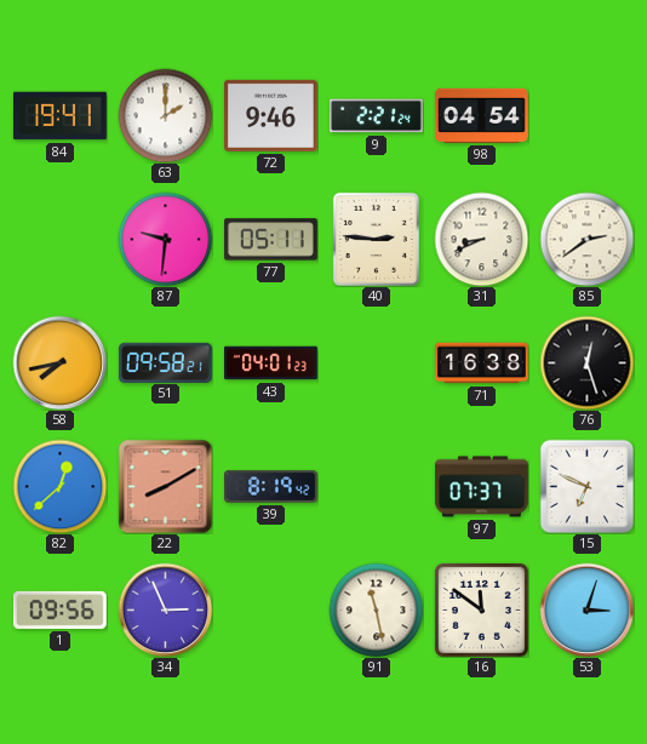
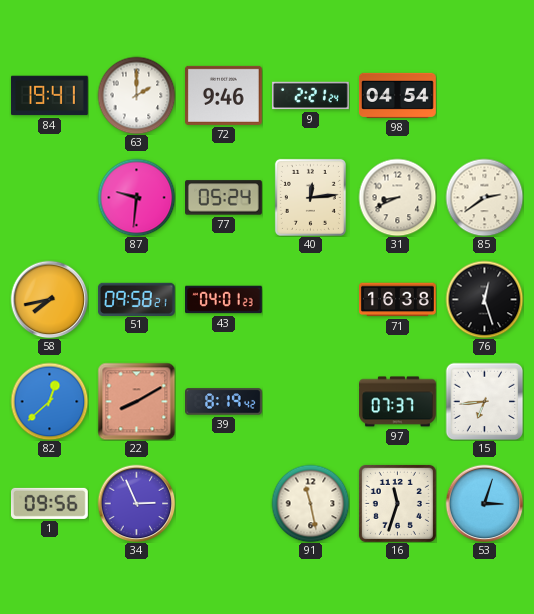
77: 05:11 -> 05:24
40: 2:46 -> 12:14
15: 6:49 -> 6:44
16: 11:51 -> 11:33
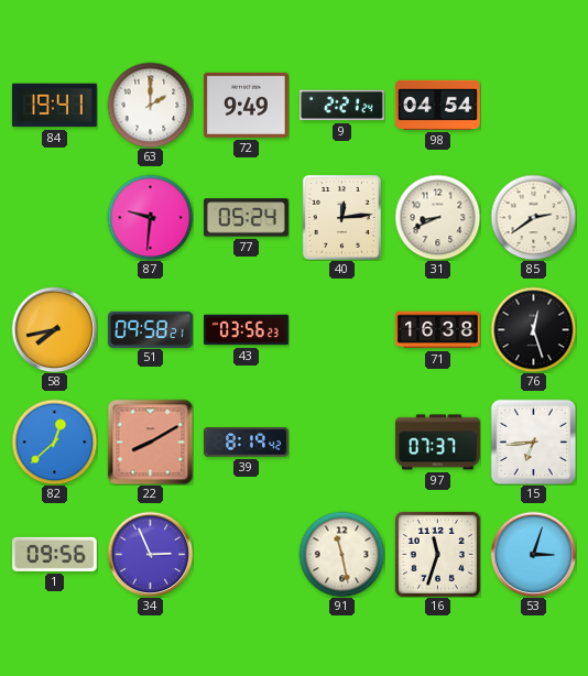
72: 9:46 -> 9:49
43: 04:01 -> 03:56
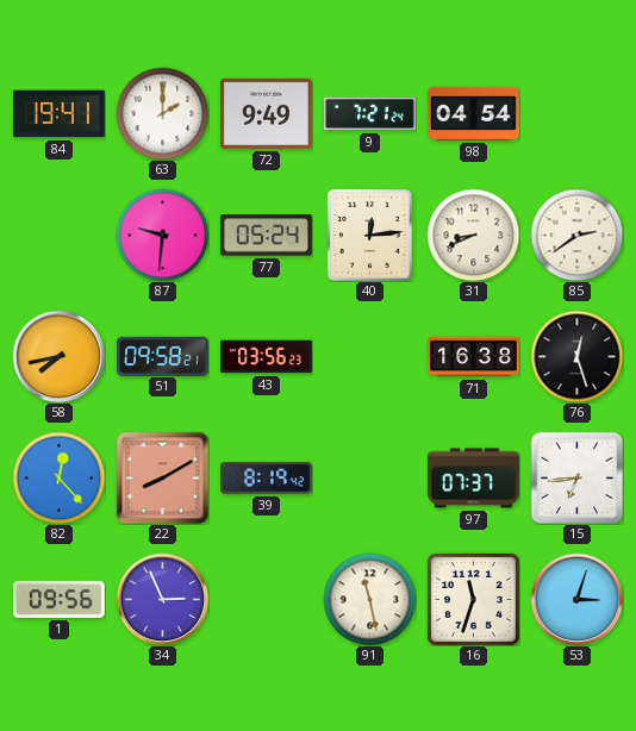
9: 2:21 -> 7:21
82: 12:38 -> 12:23
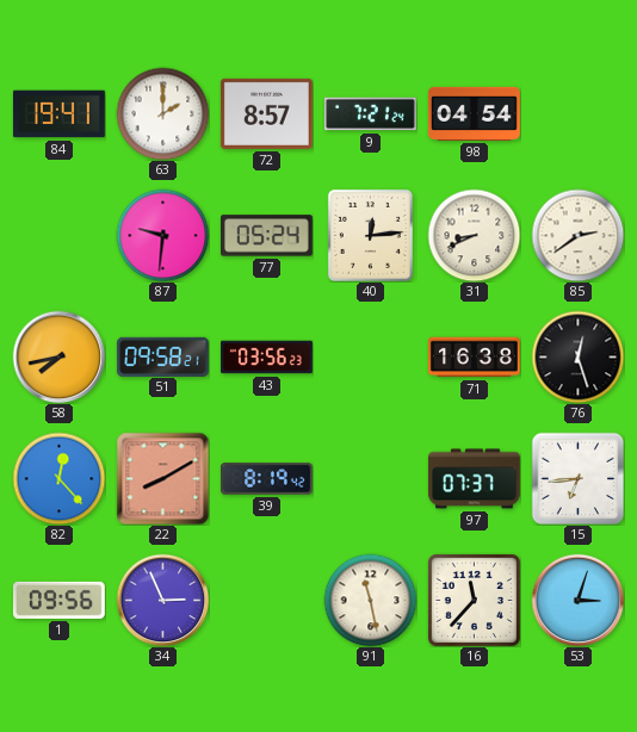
72: 9:49 -> 8:57
16: 11:33 -> 11:37
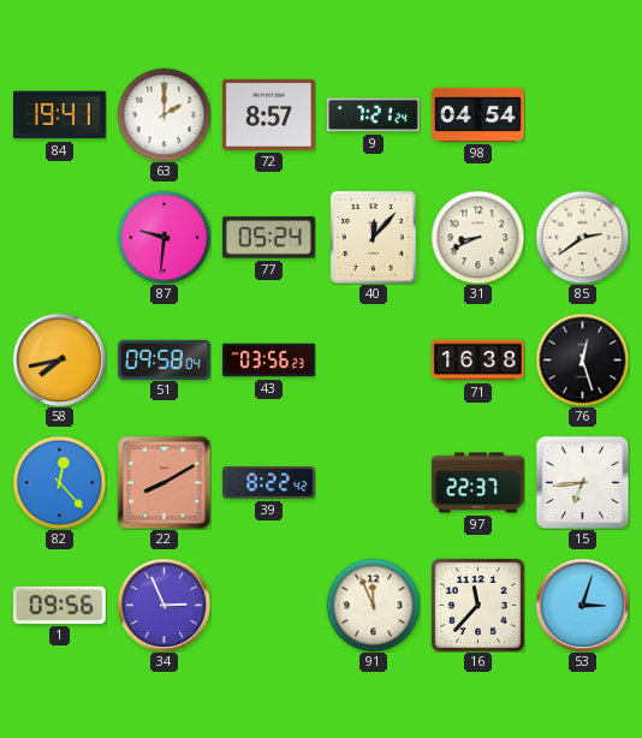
40: 12:14 -> 12:07
51: 09:58:21 -> 09:58:04
39: 8:19 -> 8:22
97: 07:37 -> 22:37
91: 11:28 -> 11:56
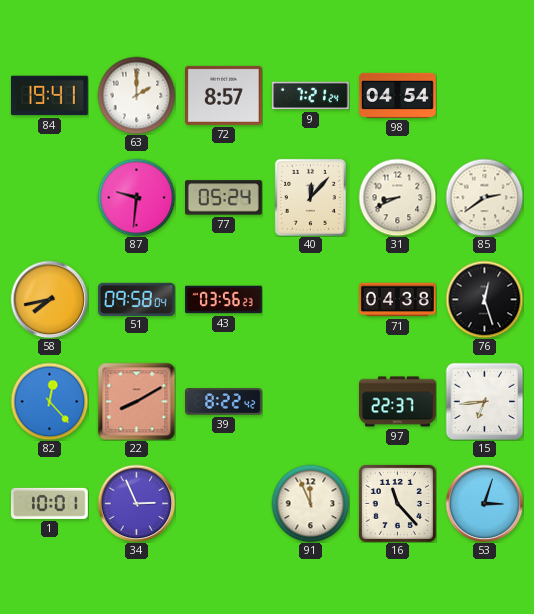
71: 16:38 -> 04:38
1: 09:56 -> 10:01
16: 11:37 -> 11:23
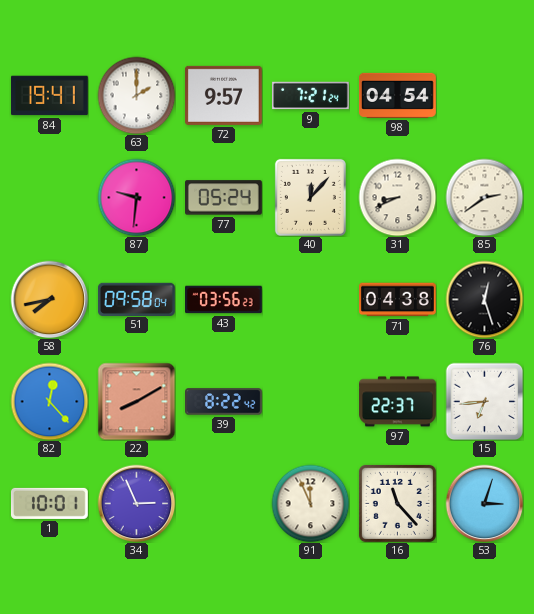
72: 8:57 -> 9:57
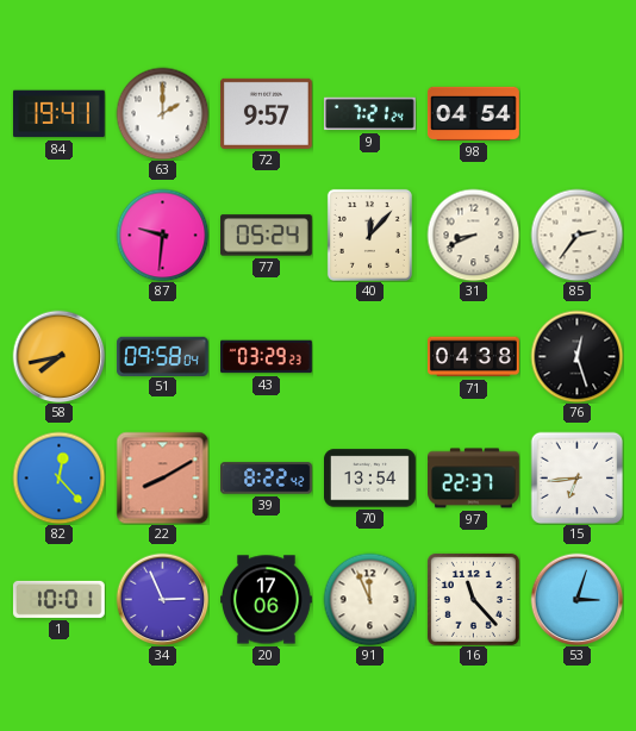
85: 2:39 -> 2:36
43: 03:56 -> 03:29
70: none -> 13:54
20: none -> 17:06
